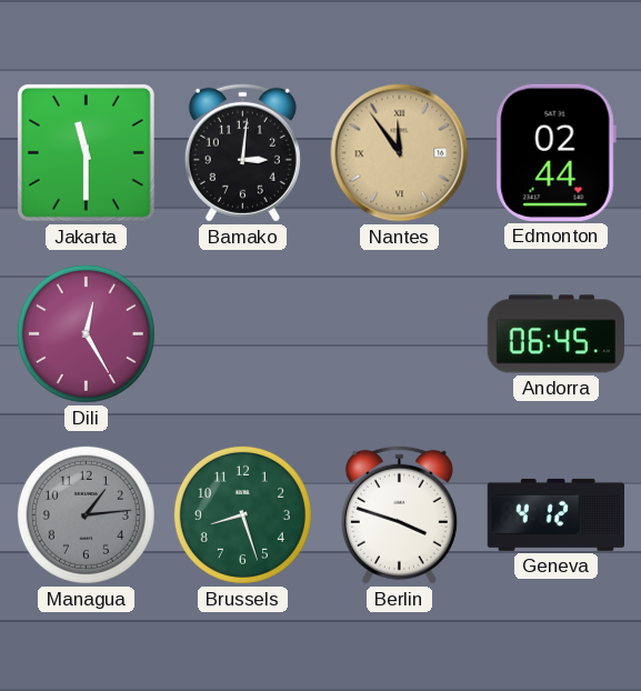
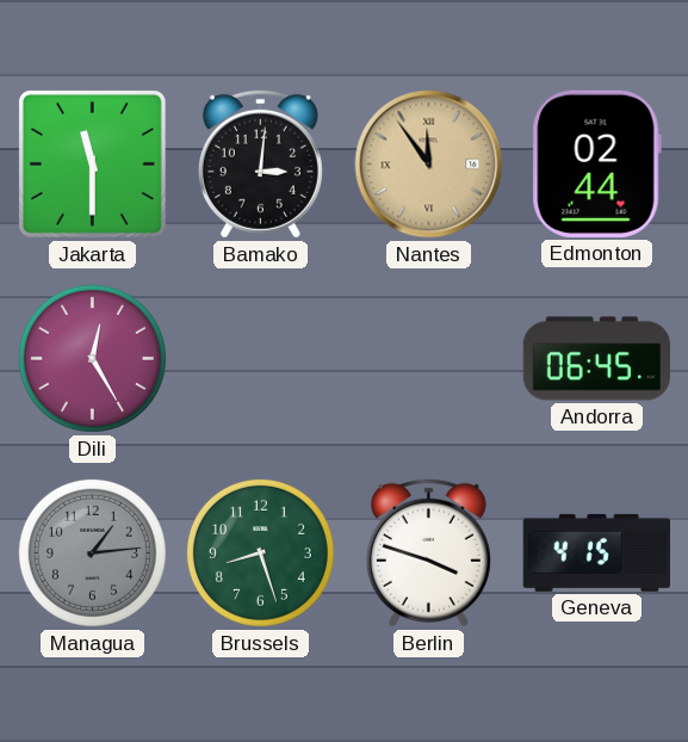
Geneva: 4:12 -> 4:15
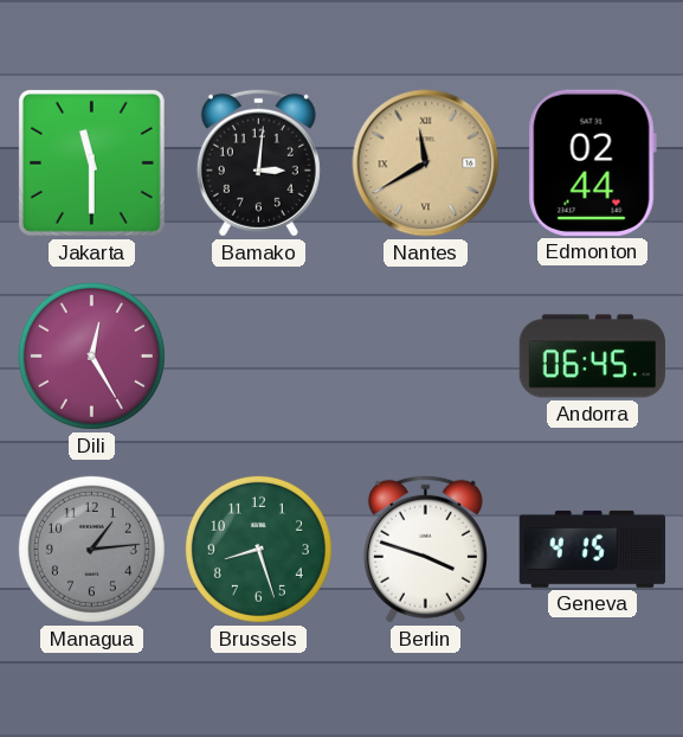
Nantes: 11:54 -> 11:40
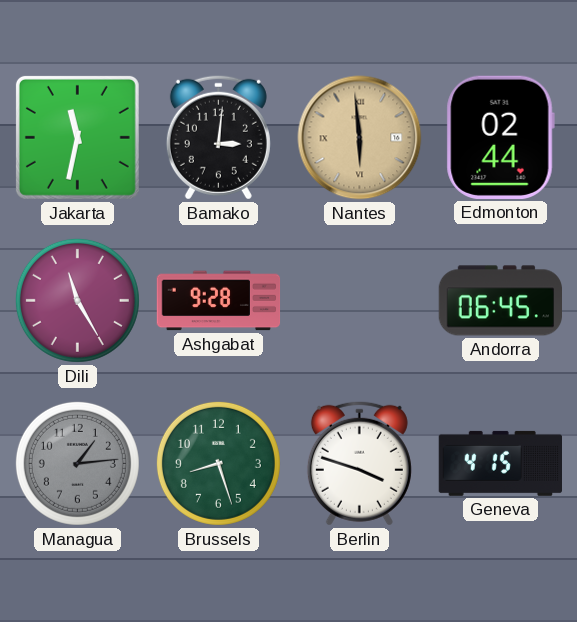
Jakarta: 11:30 -> 11:32
Nantes: 11:40 -> 5:59
Dili: 12:25 -> 11:25
Ashgabat: none -> 9:28
